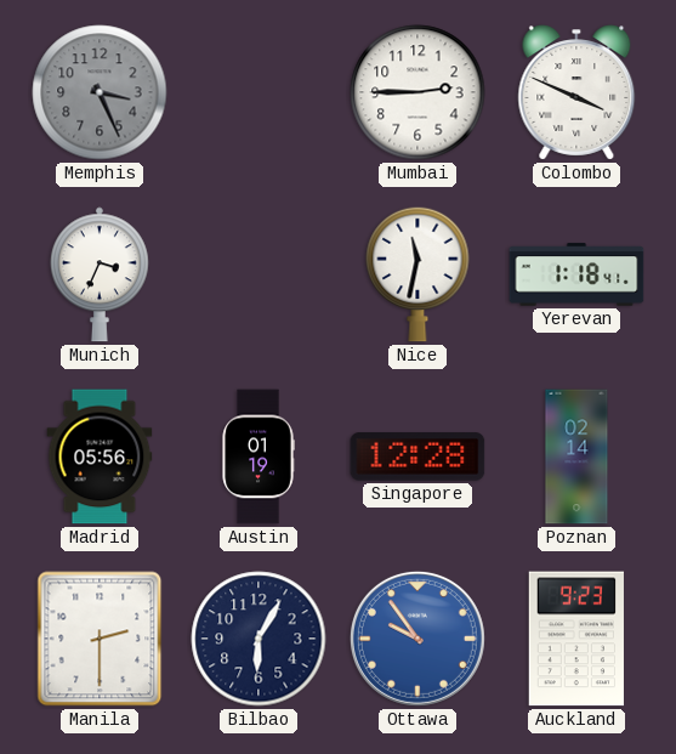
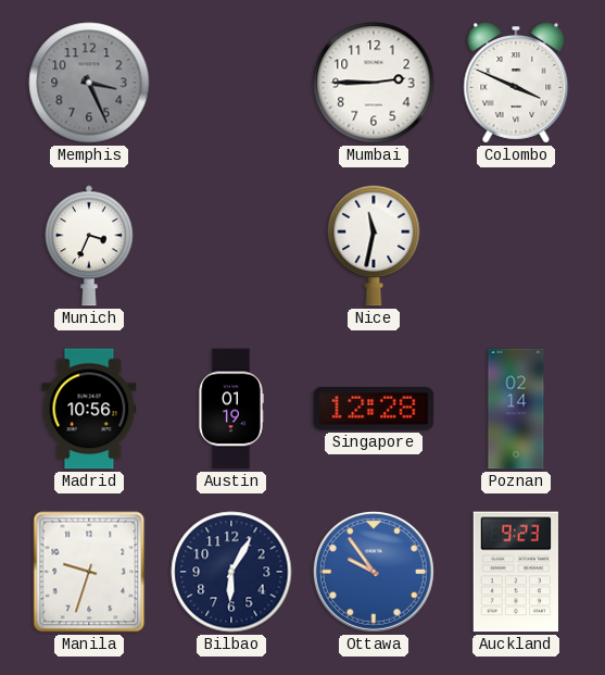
Yerevan: 1:18 -> none
Madrid: 05:56 -> 10:56
Manila: 2:30 -> 9:33
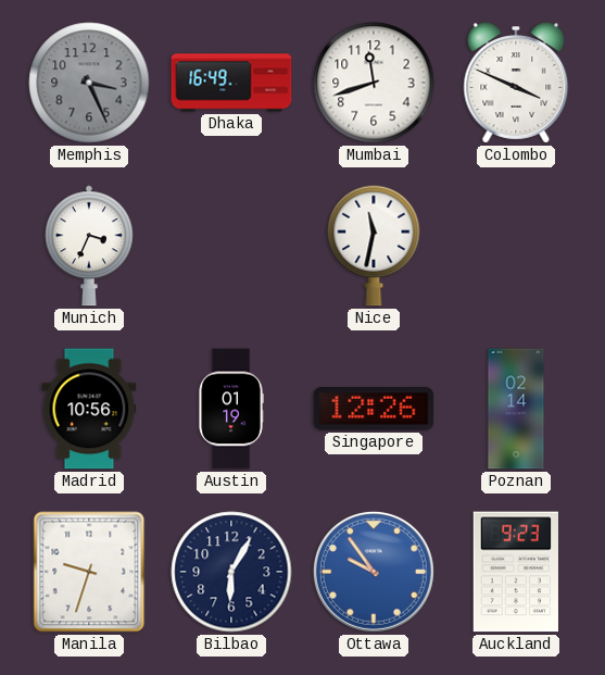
Dhaka: none -> 16:49
Mumbai: 2:45 -> 11:42
Singapore: 12:28 -> 12:26
